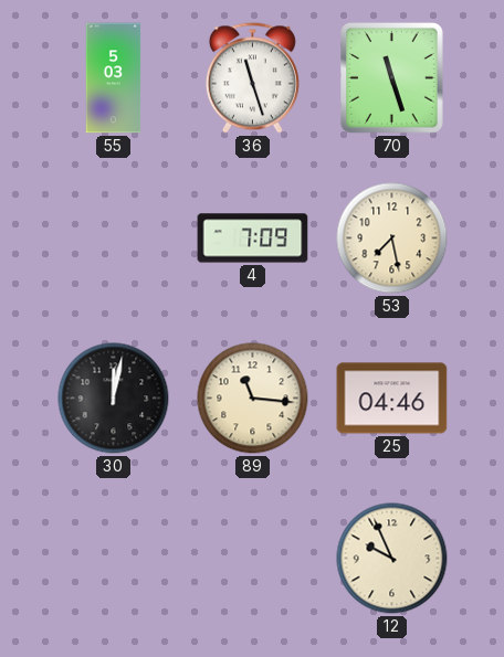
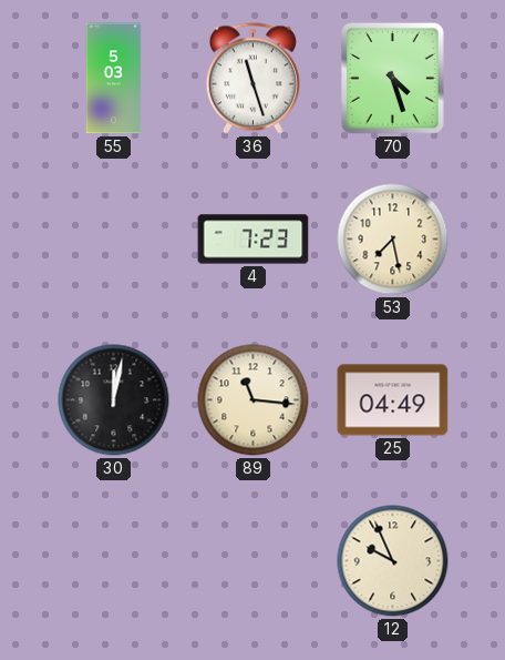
70: 11:27 -> 4:27
4: 7:09 -> 7:23
25: 04:46 -> 04:49
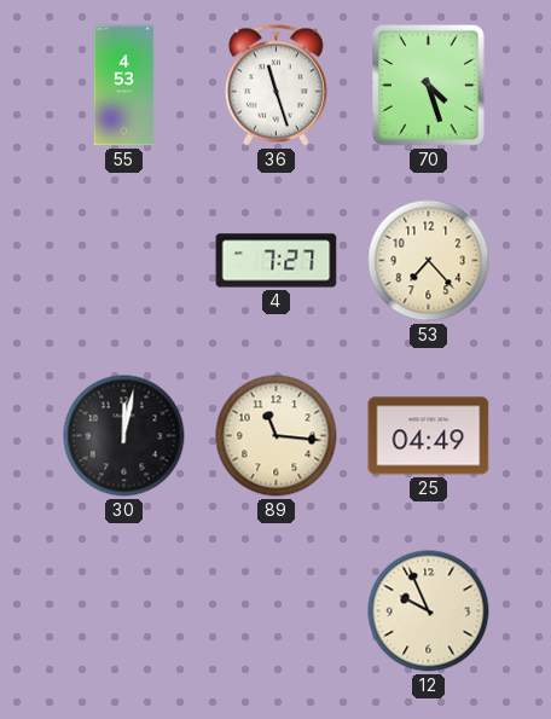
55: 5:03 -> 4:53
4: 7:23 -> 7:27
53: 7:28 -> 7:23
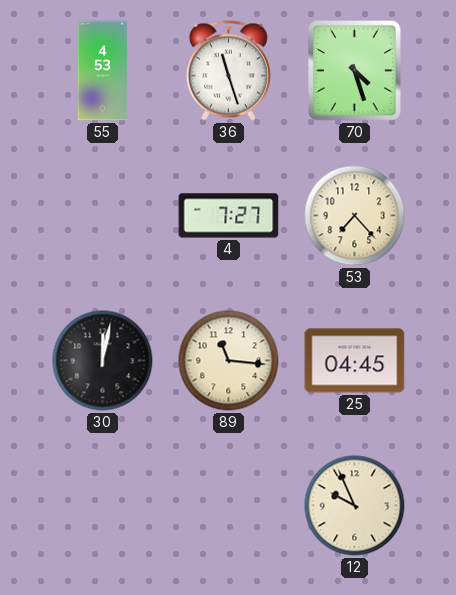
25: 04:49 -> 04:45
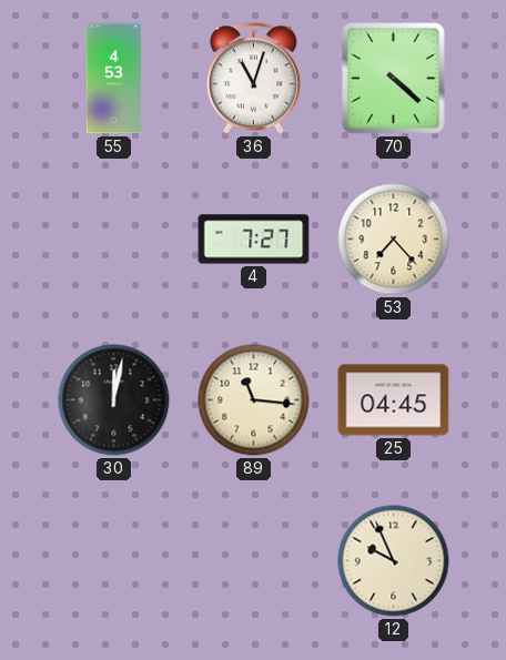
36: 11:27 -> 11:03
70: 4:27 -> 4:22
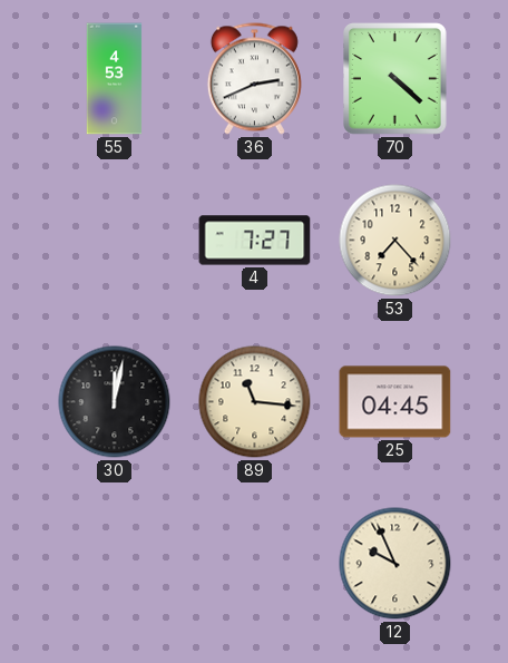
36: 11:03 -> 2:41
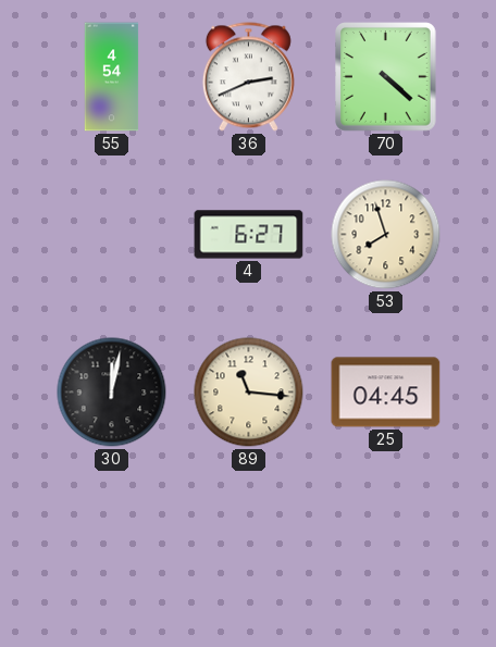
55: 4:53 -> 4:54
4: 7:27 -> 6:27
53: 7:23 -> 7:57
12: 9:56 -> none
